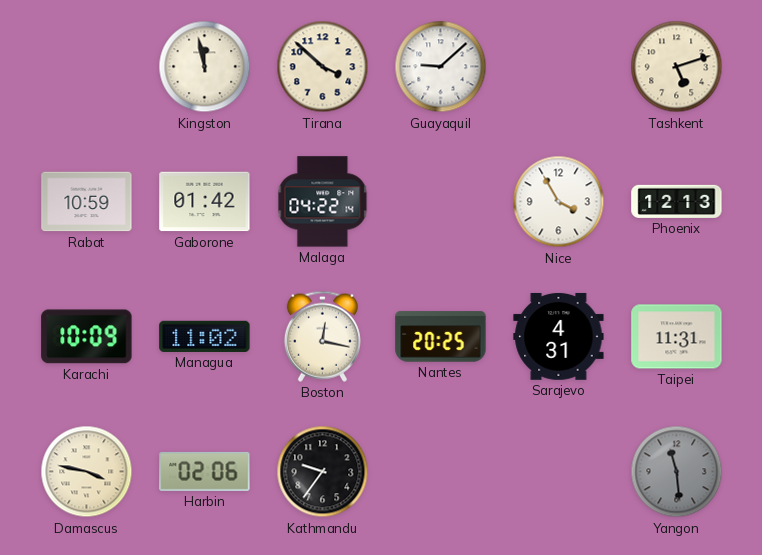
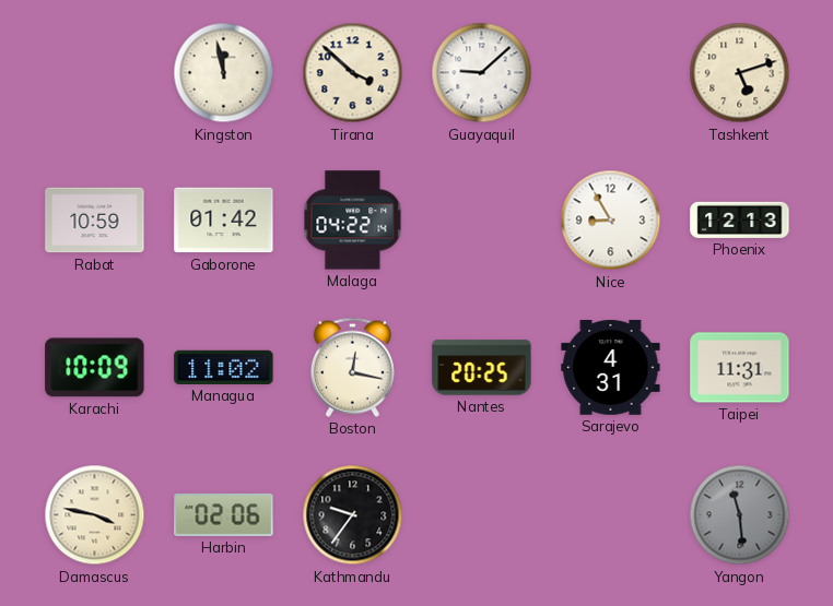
Nice: 3:55 -> 8:55
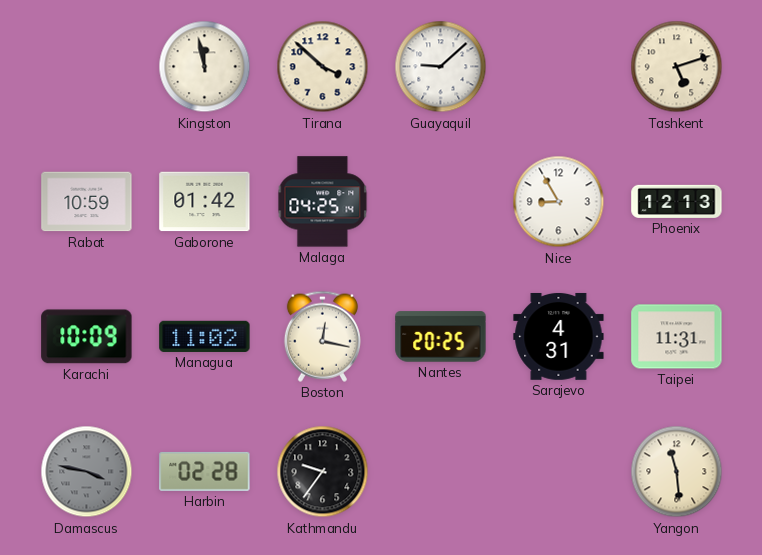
Malaga: 04:22 -> 04:25
Damascus dial: cream -> grey
Harbin: 02:06 -> 02:28
Yangon dial: grey -> cream
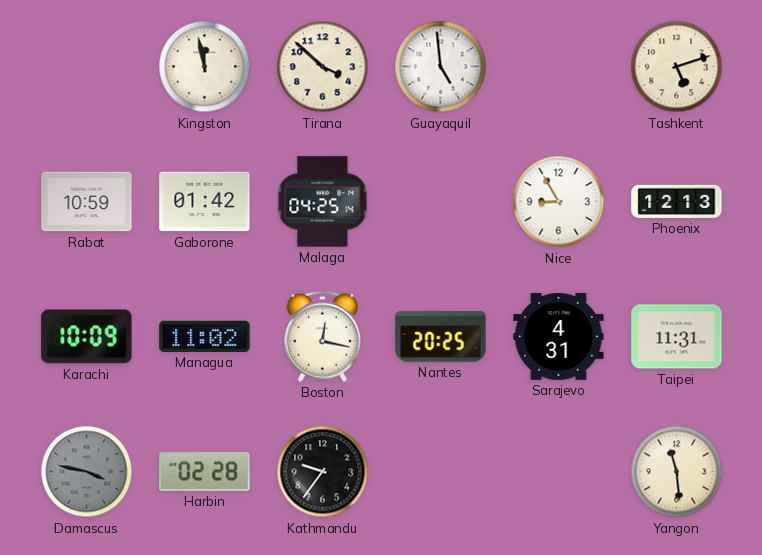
Guayaquil: 9:08 -> 4:59
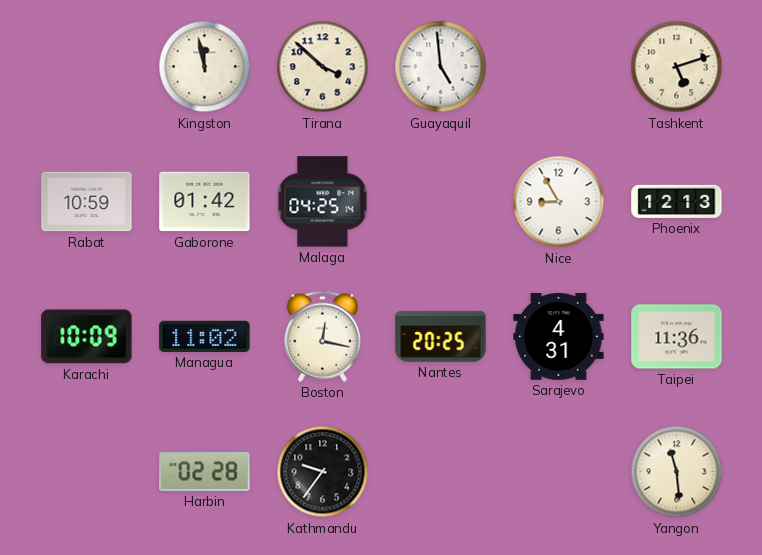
Taipei: 11:31 -> 11:36
Damascus: 3:47 -> none
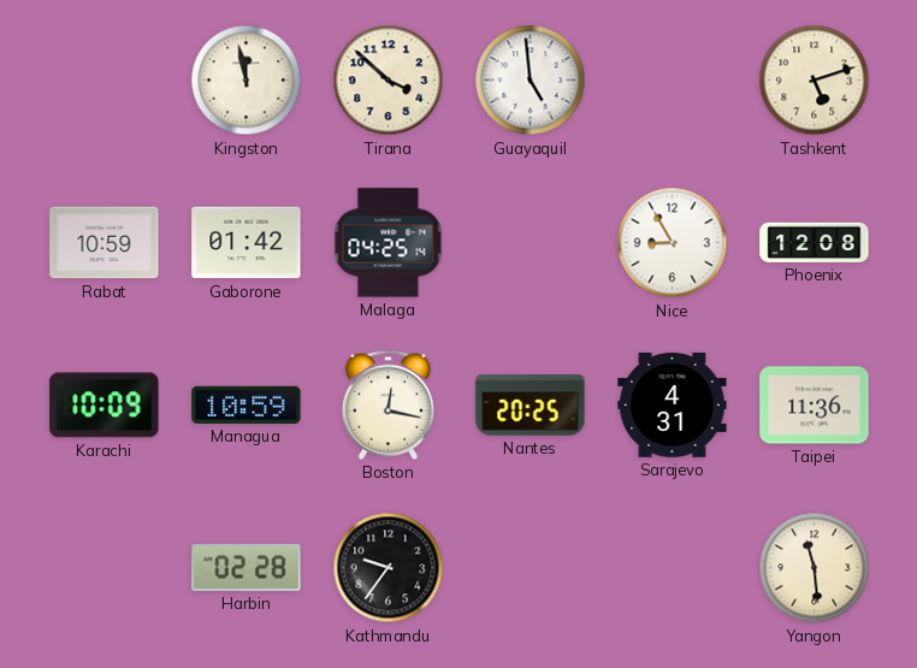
Phoenix: 12:13 -> 12:08
Managua: 11:02 -> 10:59
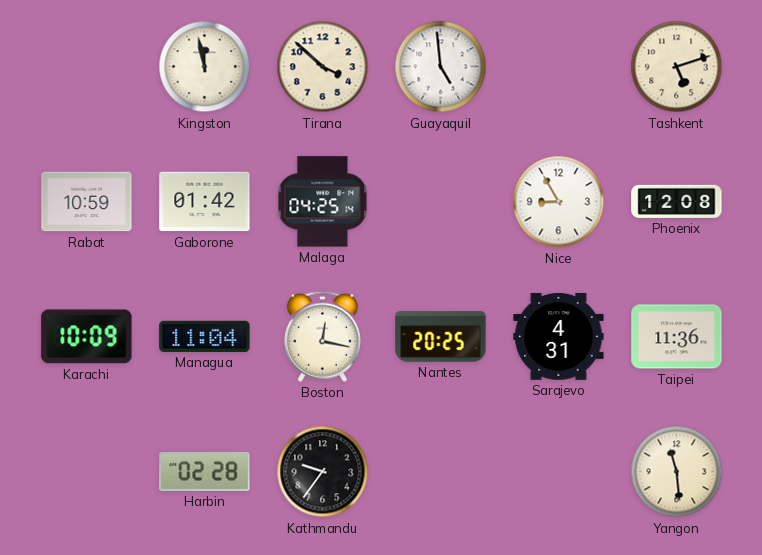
Managua: 10:59 -> 11:04
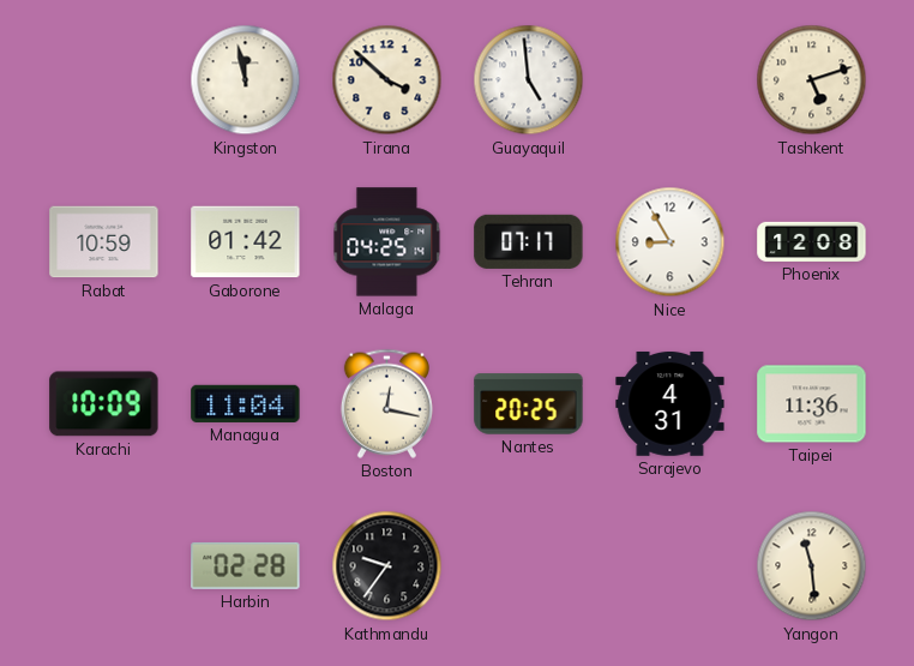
Tehran: none -> 07:17
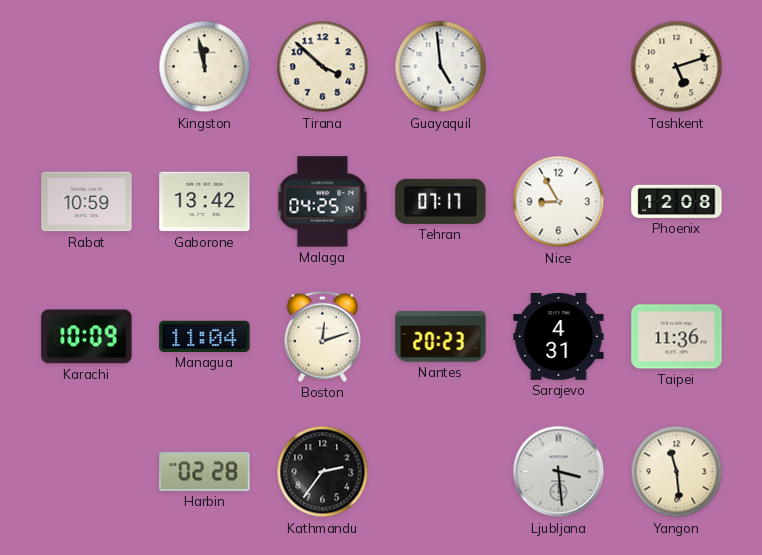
Gaborone: 01:42 -> 13:42
Boston: 12:17 -> 12:12
Nantes: 20:25 -> 20:23
Kathmandu: 9:36 -> 2:36
Ljubljana: none -> 3:29
